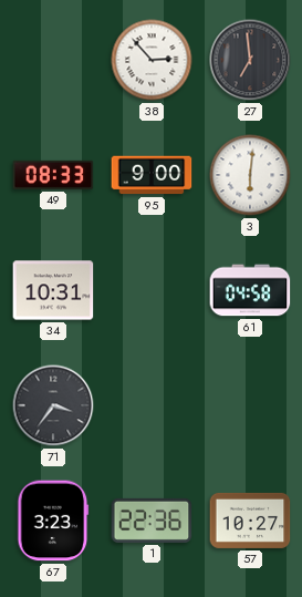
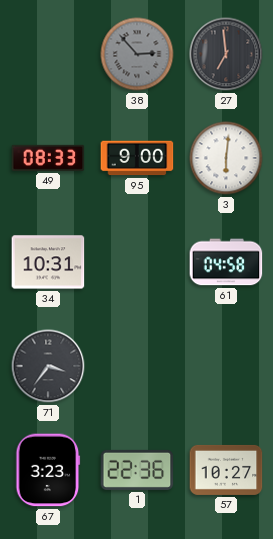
38 dial: white -> grey
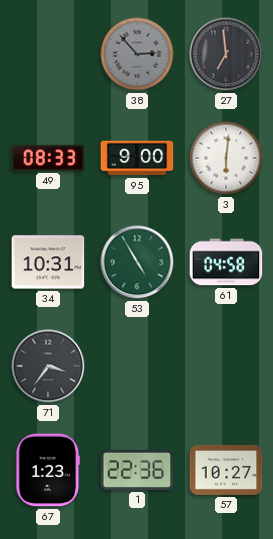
53: none -> 4:55
67: 3:23 -> 1:23
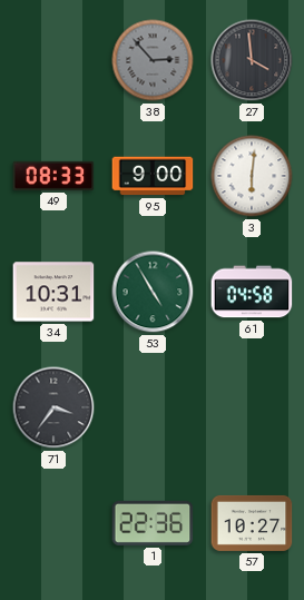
27: 6:59 -> 3:59
67: 1:23 -> none
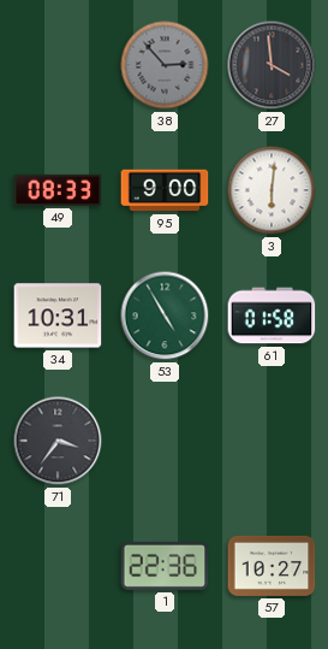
61: 04:58 -> 01:58
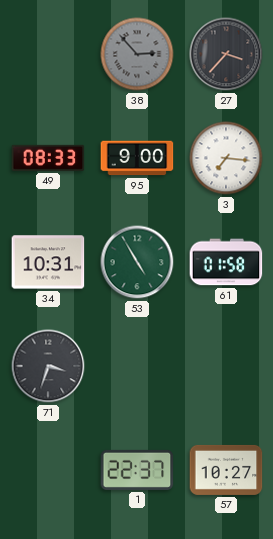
27: 3:59 -> 3:37
3: 6:01 -> 7:16
71: 3:36 -> 3:33
1: 22:36 -> 22:37
